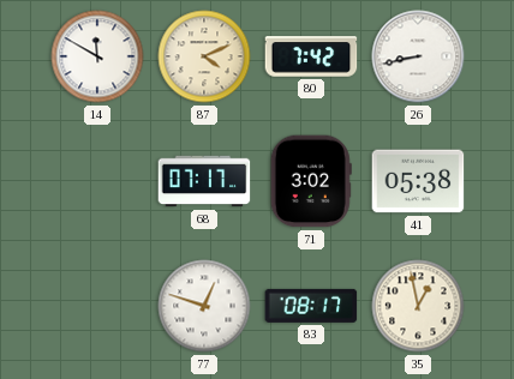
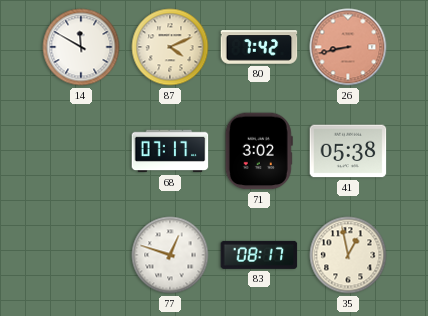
26 dial: white -> salmon
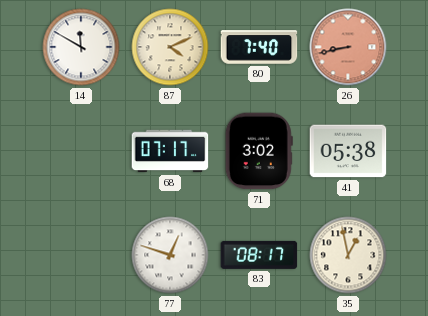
80: 7:42 -> 7:40
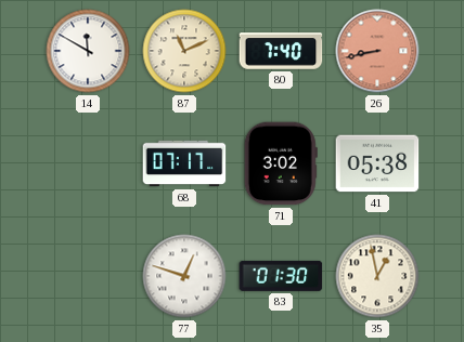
87: 4:11 -> 11:11
83: 08:17 -> 01:30
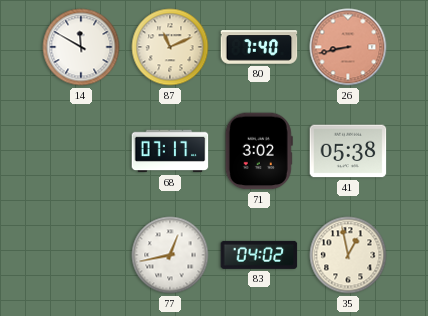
77: 12:48 -> 12:43
83: 01:30 -> 04:02
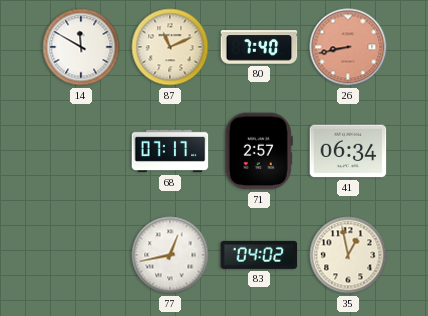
71: 3:02 -> 2:57
41: 05:38 -> 06:34
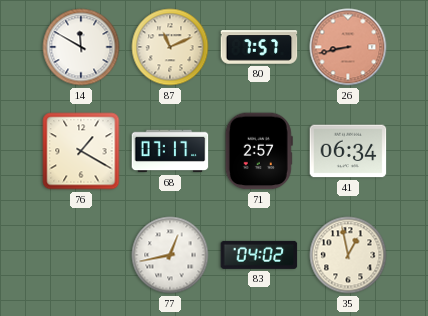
80: 7:40 -> 7:57
76: none -> 1:20
